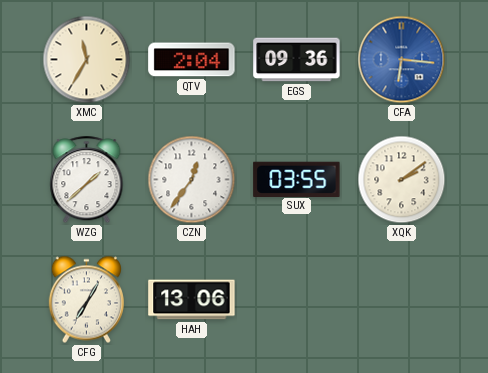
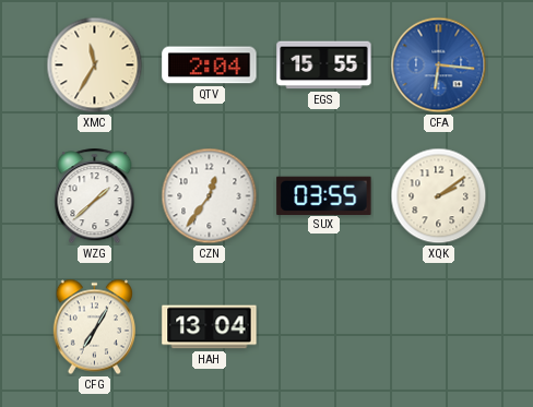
EGS: 09:36 -> 15:55
HAH: 13:06 -> 13:04
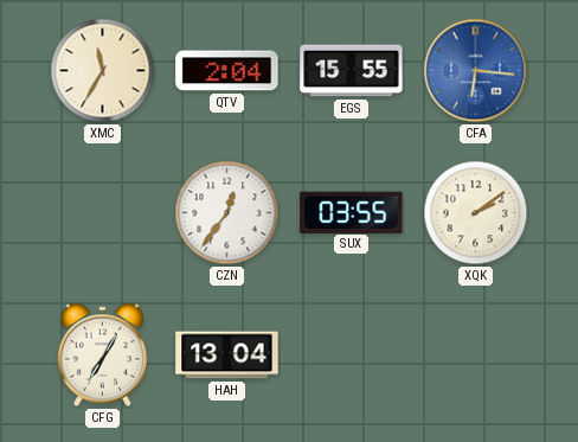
WZG: 1:38 -> none
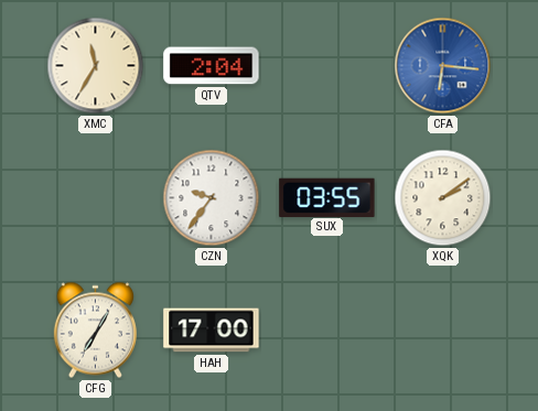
EGS: 15:55 -> none
CZN: 12:36 -> 9:36
HAH: 13:04 -> 17:00
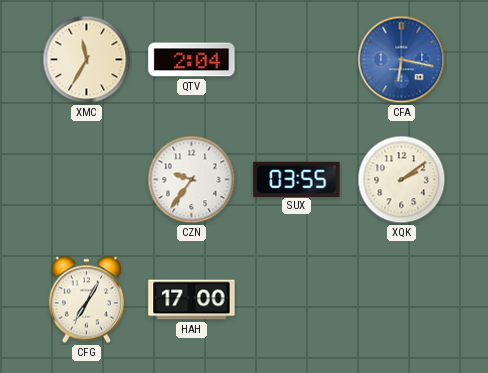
CFA: 6:16 -> 6:17
